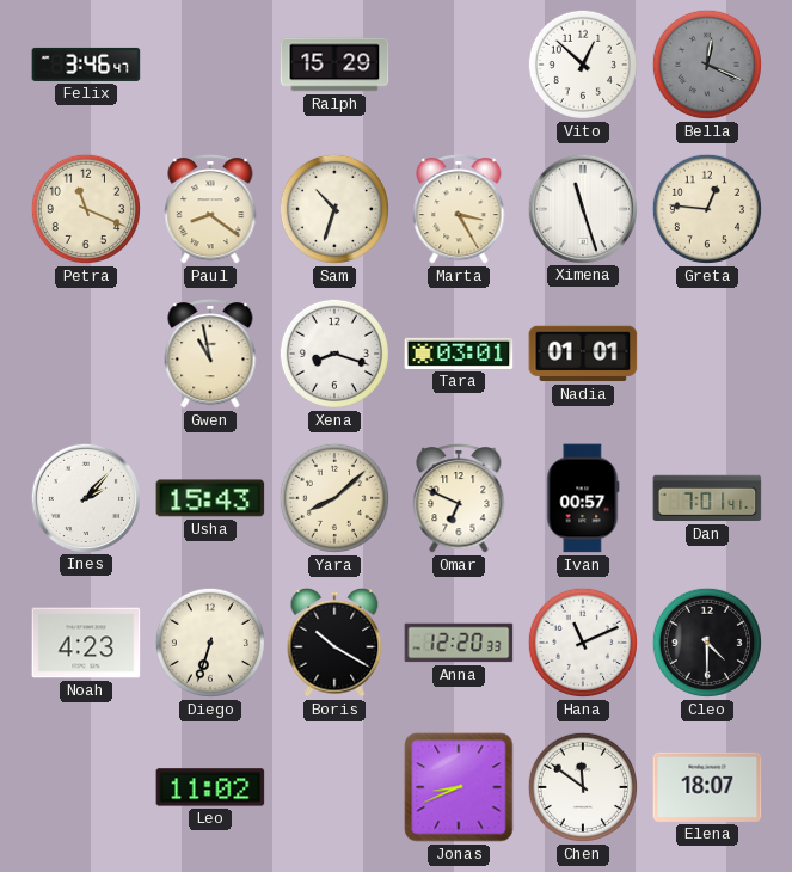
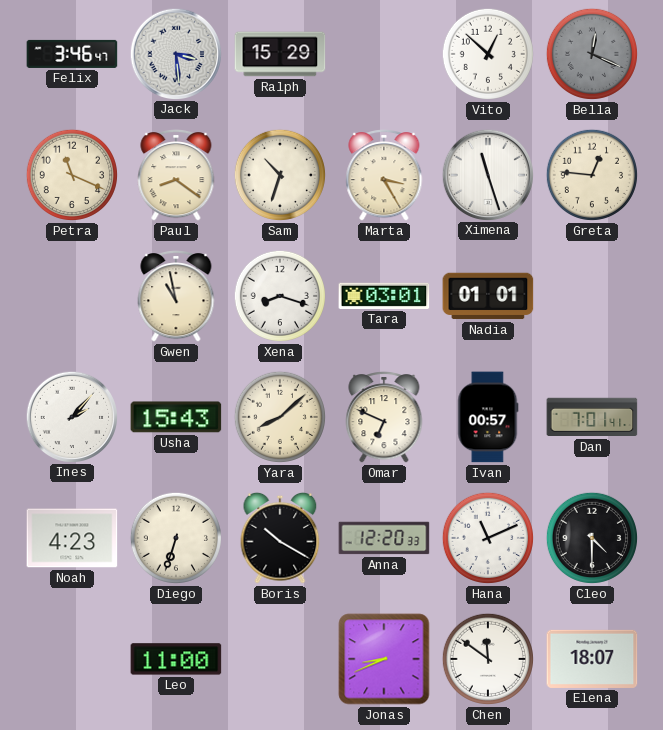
Jack: none -> 3:29
Leo: 11:02 -> 11:00
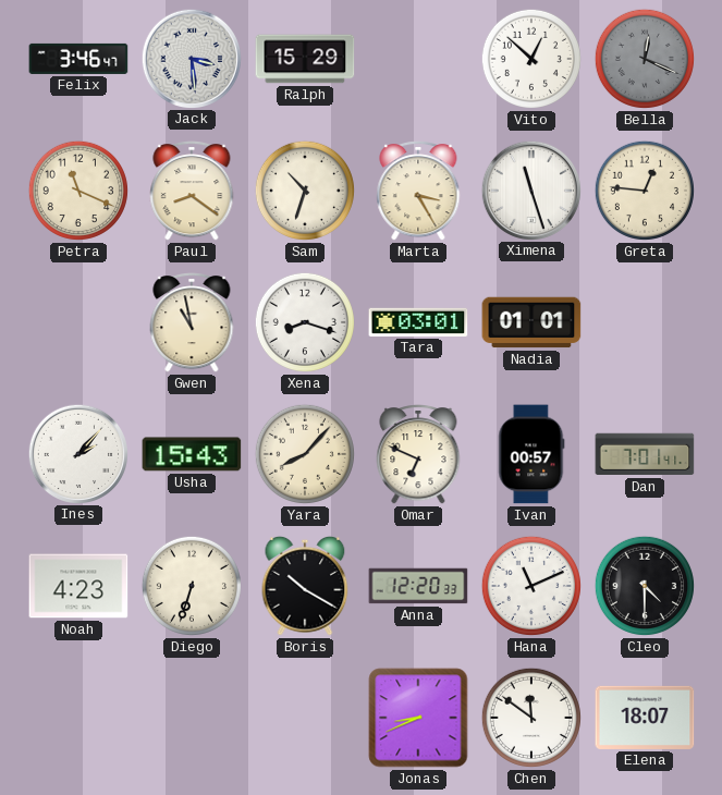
Yara: 8:08 -> 8:07
Leo: 11:00 -> none
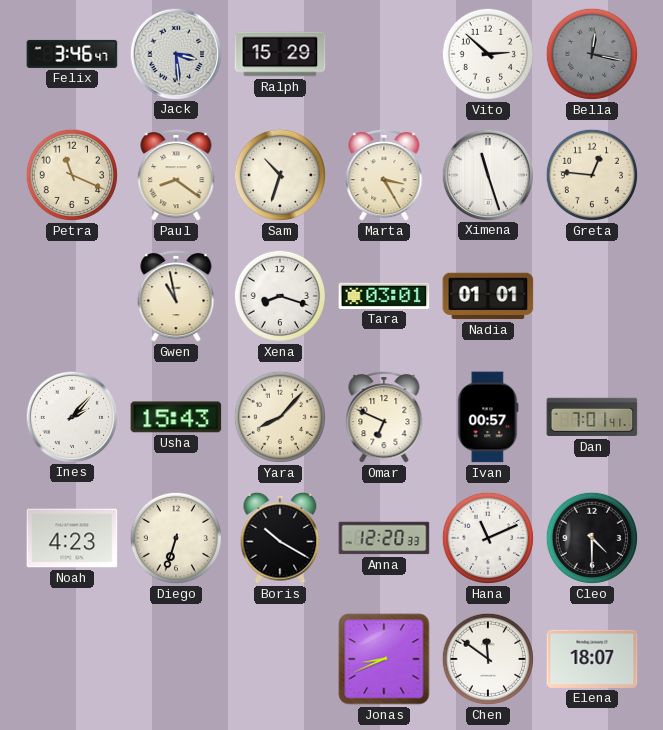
Vito: 12:52 -> 2:52
Bella: 12:19 -> 12:17
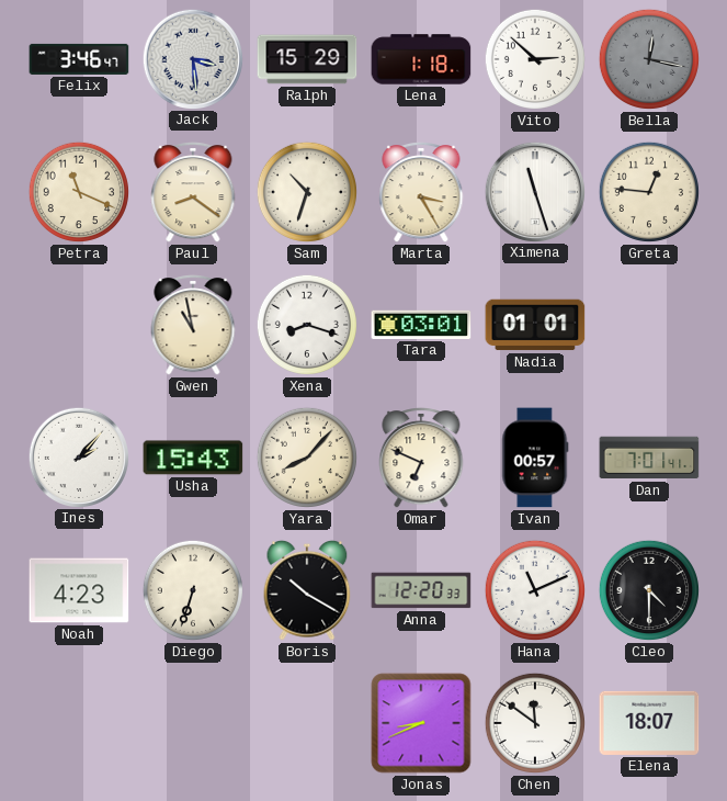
Lena: none -> 1:18
